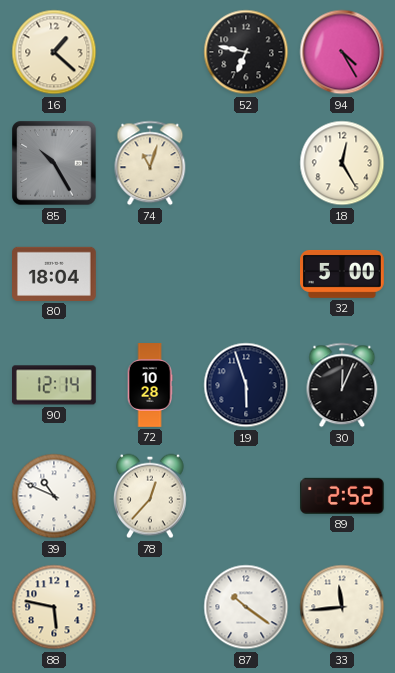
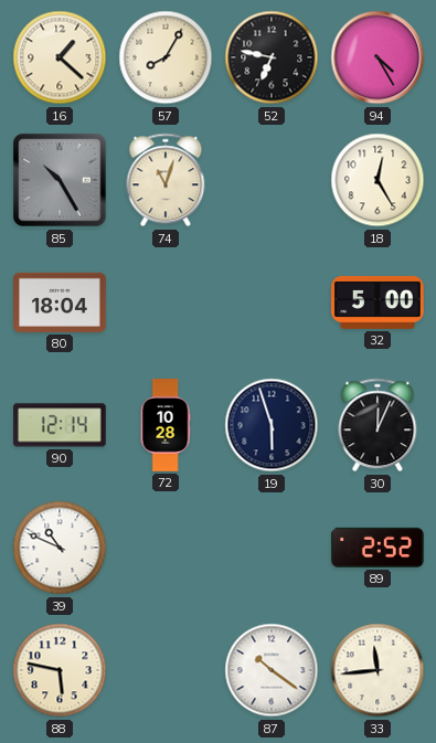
57: none -> 8:05
78: 12:37 -> none
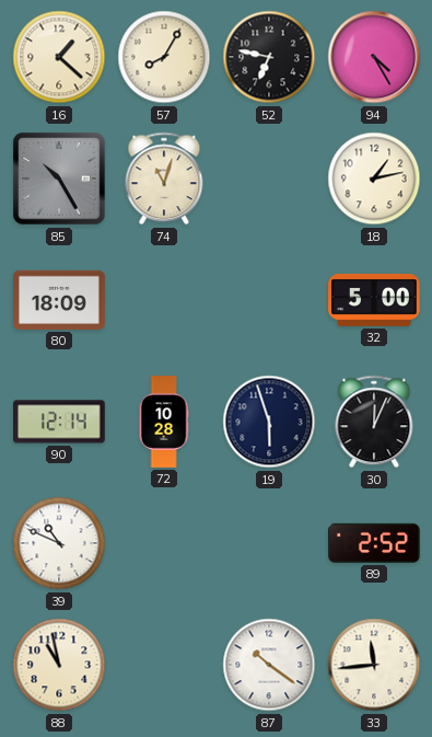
18: 12:25 -> 1:13
80: 18:04 -> 18:09
88: 5:47 -> 10:58
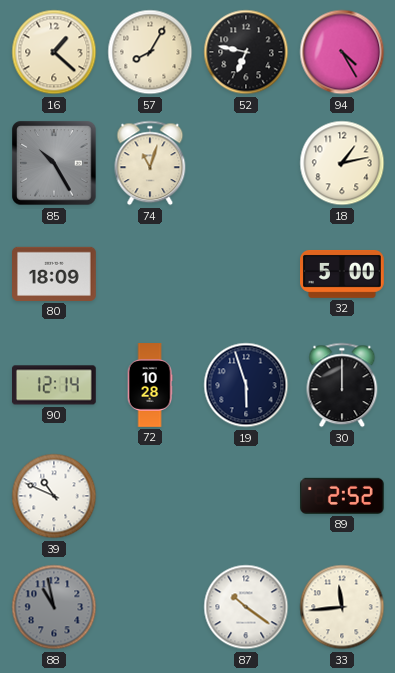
30: 12:04 -> 12:00
88 dial: cream -> grey
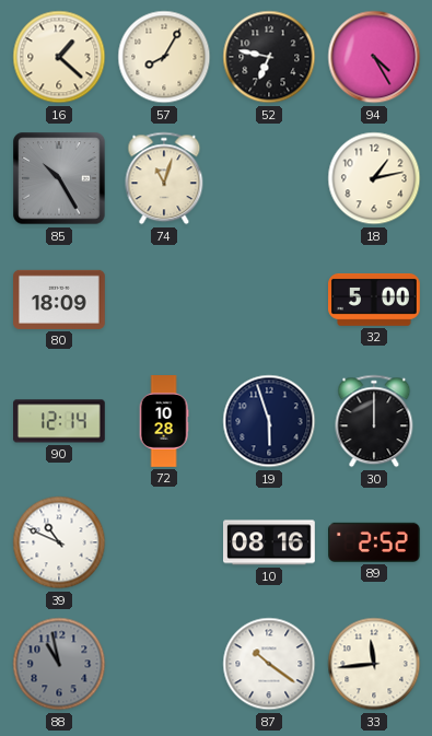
10: none -> 08:16
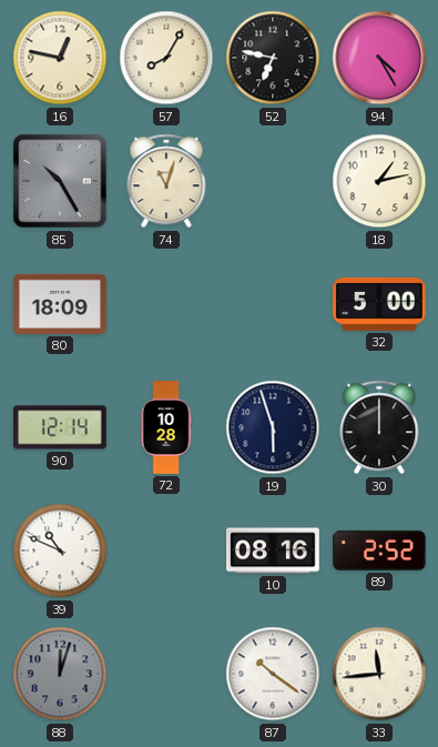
16: 1:22 -> 12:47
88: 10:58 -> 12:03
